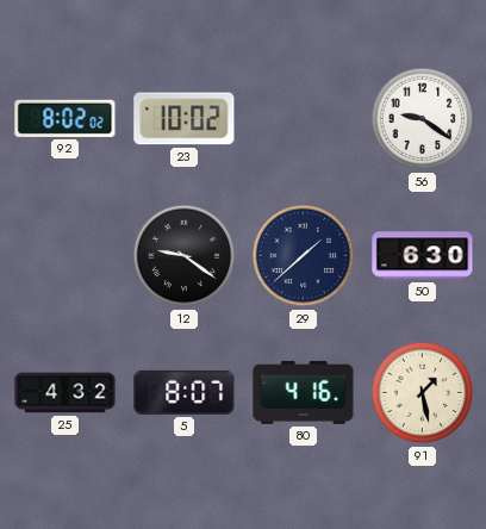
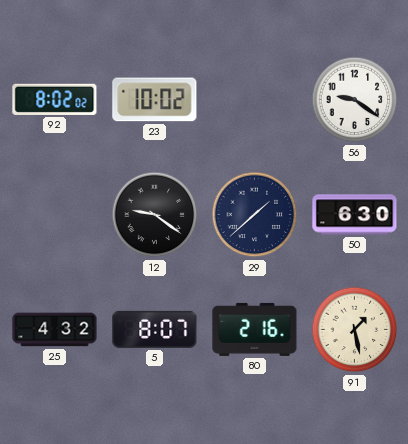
80: 4:16 -> 2:16
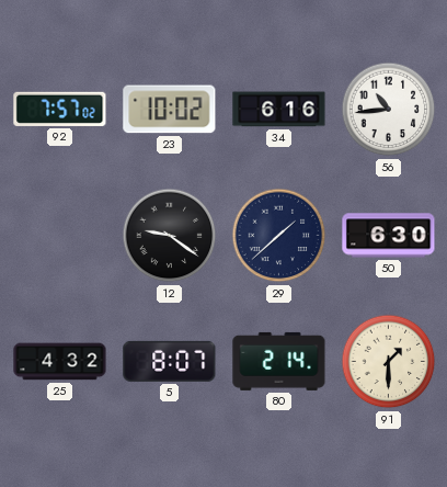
92: 8:02 -> 7:57
34: none -> 6:16
56: 9:21 -> 10:44
80: 2:16 -> 2:14
91: 1:28 -> 1:30
